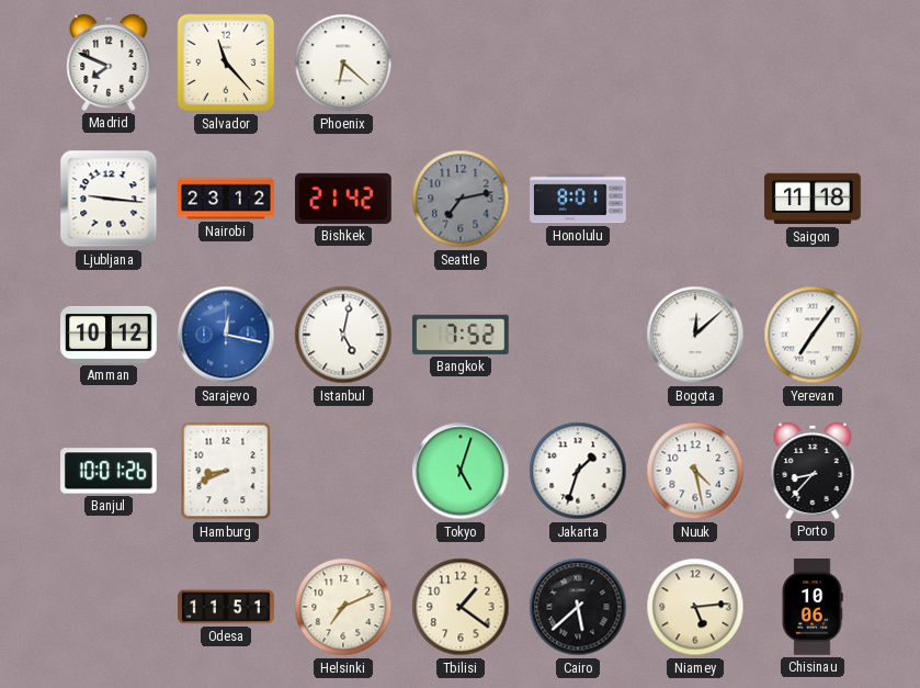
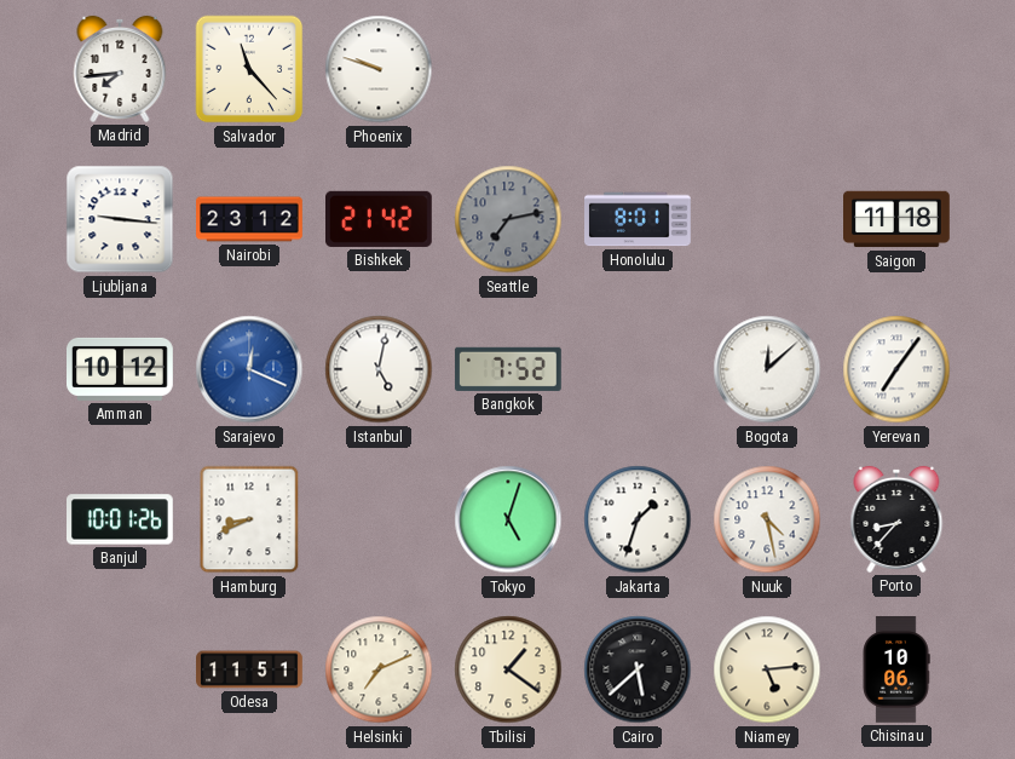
Madrid: 7:49 -> 7:44
Phoenix: 6:22 -> 9:48
Sarajevo: 12:17 -> 12:19
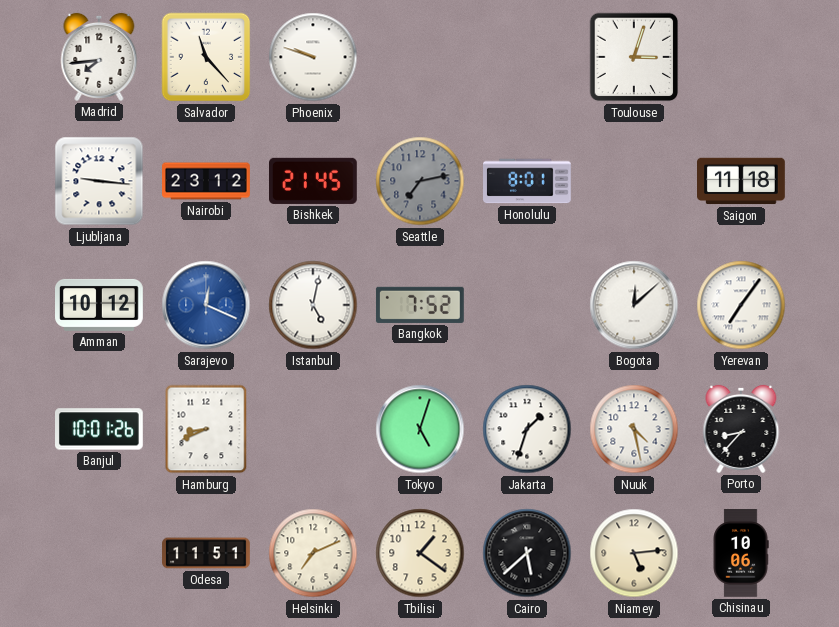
Toulouse: none -> 3:03
Bishkek: 21:42 -> 21:45
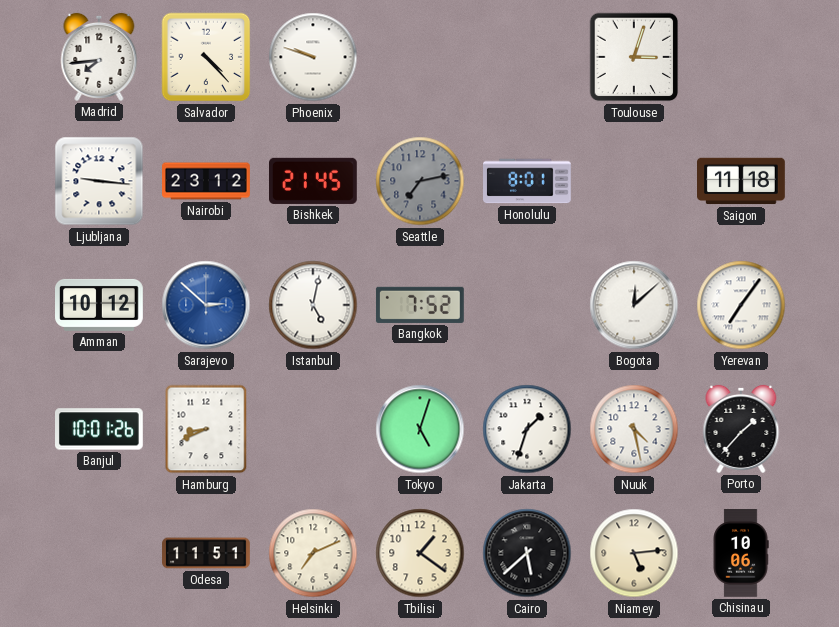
Salvador: 11:23 -> 4:23
Sarajevo: 12:19 -> 2:52
Porto: 8:37 -> 1:37
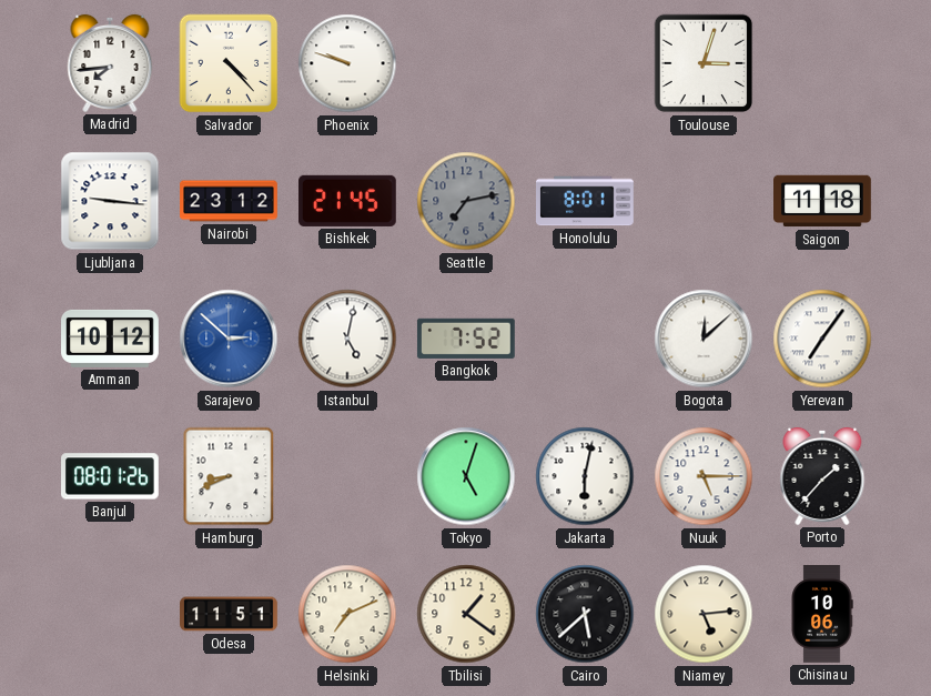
Banjul: 10:01 -> 08:01
Jakarta: 1:33 -> 6:02
Nuuk: 4:28 -> 5:15
